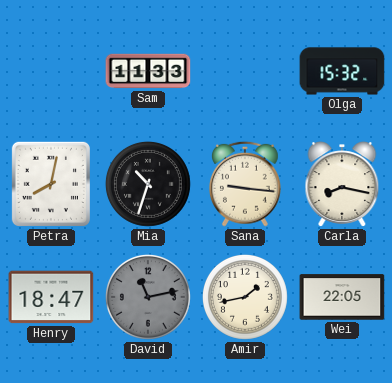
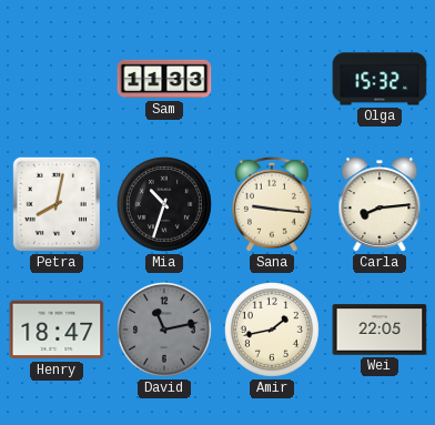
Carla: 8:17 -> 8:14
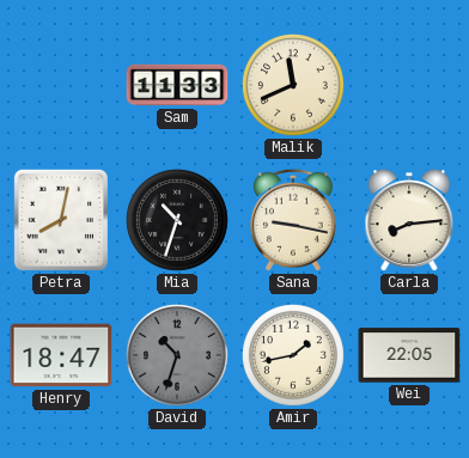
Malik: none -> 11:41
Olga: 15:32 -> none
Sana: 9:16 -> 9:17
David: 11:13 -> 10:33
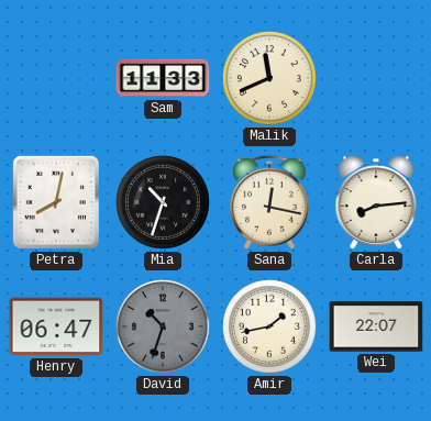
Sana: 9:17 -> 12:17
Henry: 18:47 -> 06:47
Wei: 22:05 -> 22:07
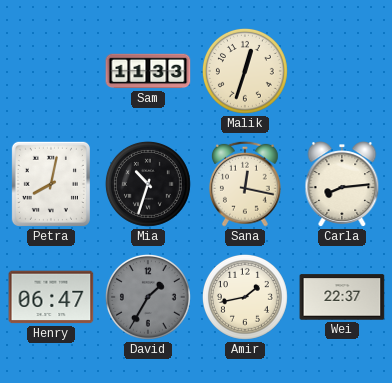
Malik: 11:41 -> 12:33
David: 10:33 -> 1:35
Wei: 22:07 -> 22:37
